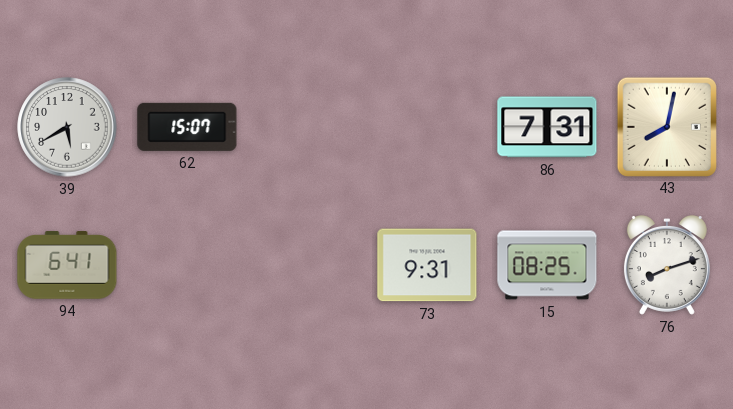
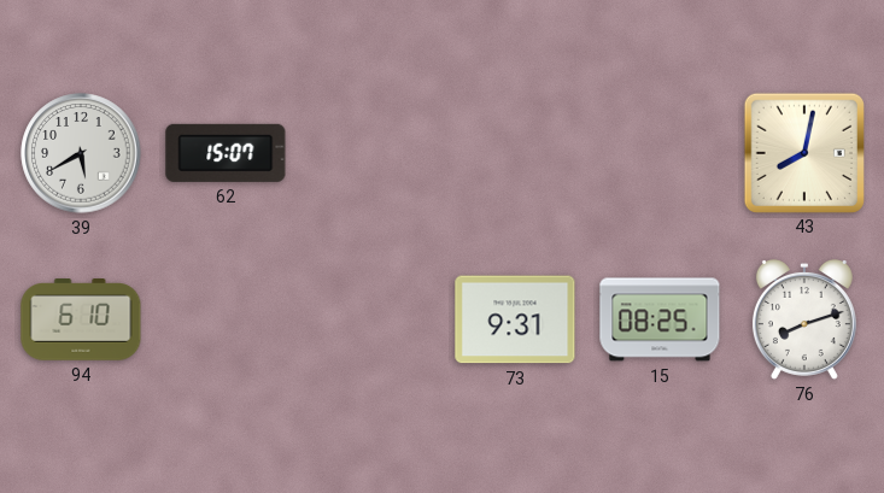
86: 7:31 -> none
94: 6:41 -> 6:10
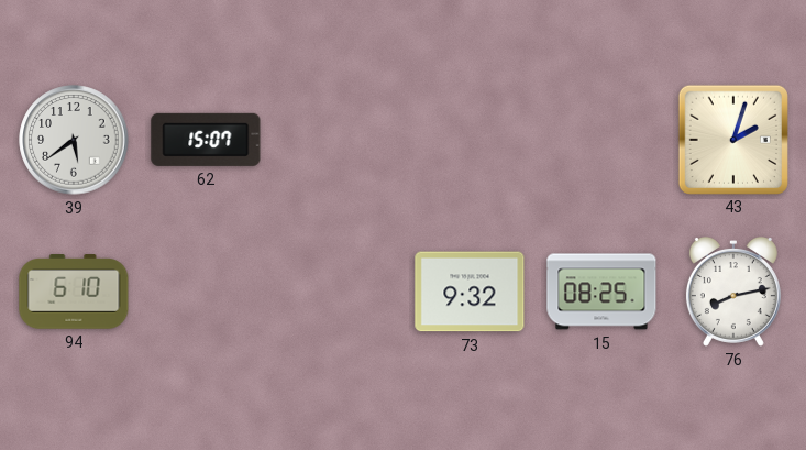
39: 5:40 -> 5:39
43: 8:02 -> 2:03
73: 9:31 -> 9:32
76: 8:12 -> 8:13
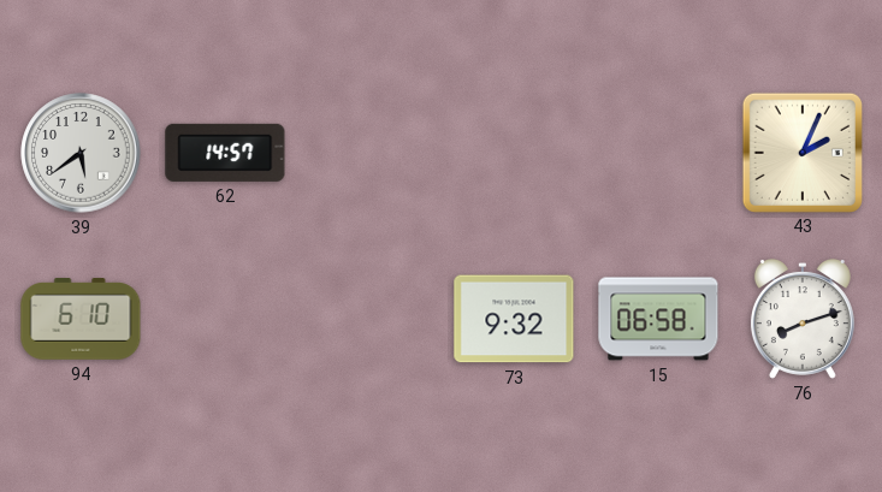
62: 15:07 -> 14:57
43: 2:03 -> 2:04
15: 08:25 -> 06:58
76: 8:13 -> 8:12
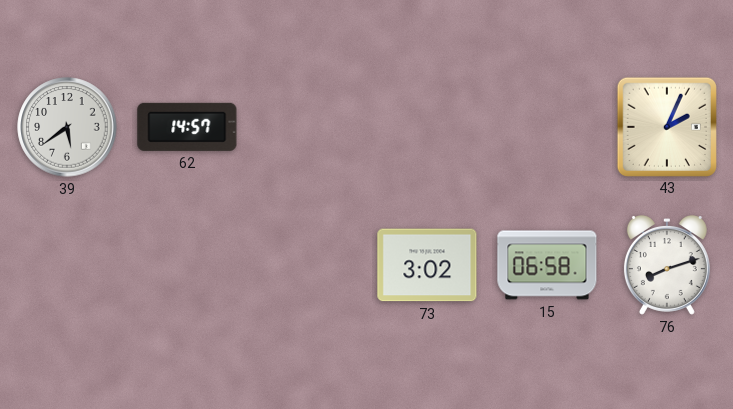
94: 6:10 -> none
73: 9:32 -> 3:02
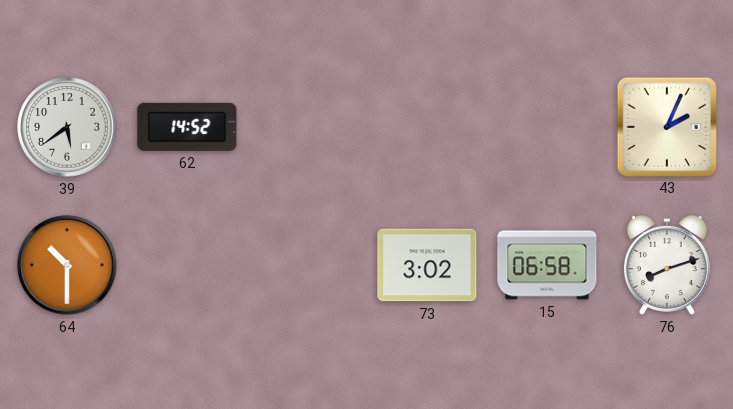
62: 14:57 -> 14:52
64: none -> 10:30
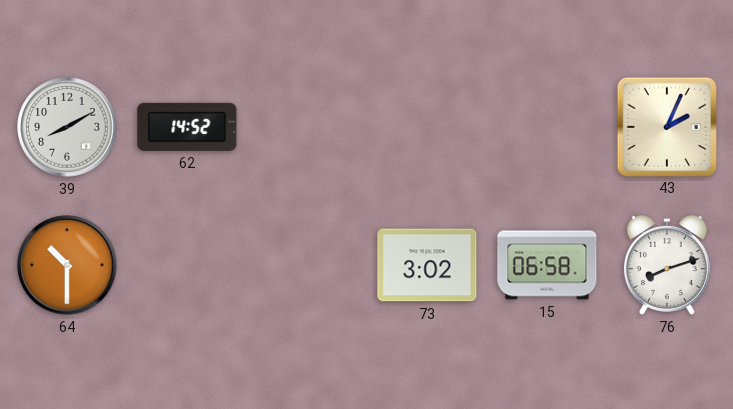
39: 5:39 -> 8:10
